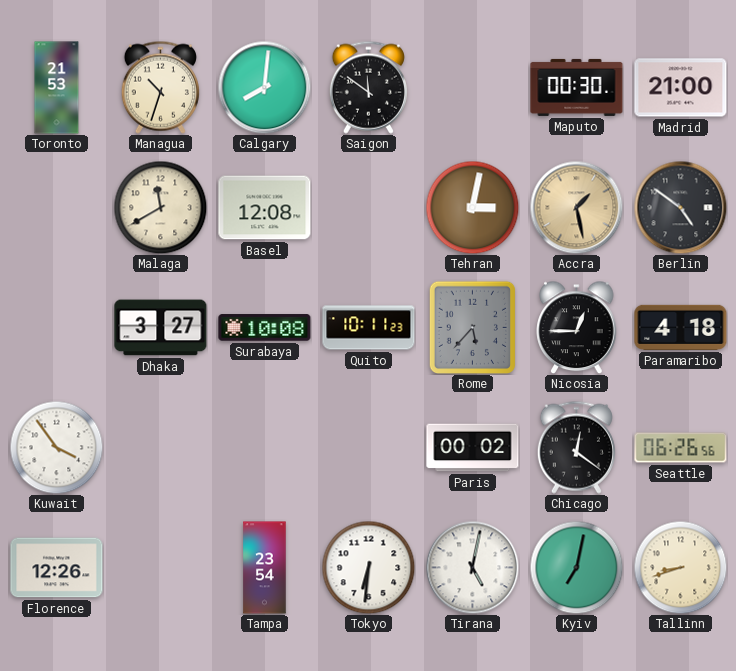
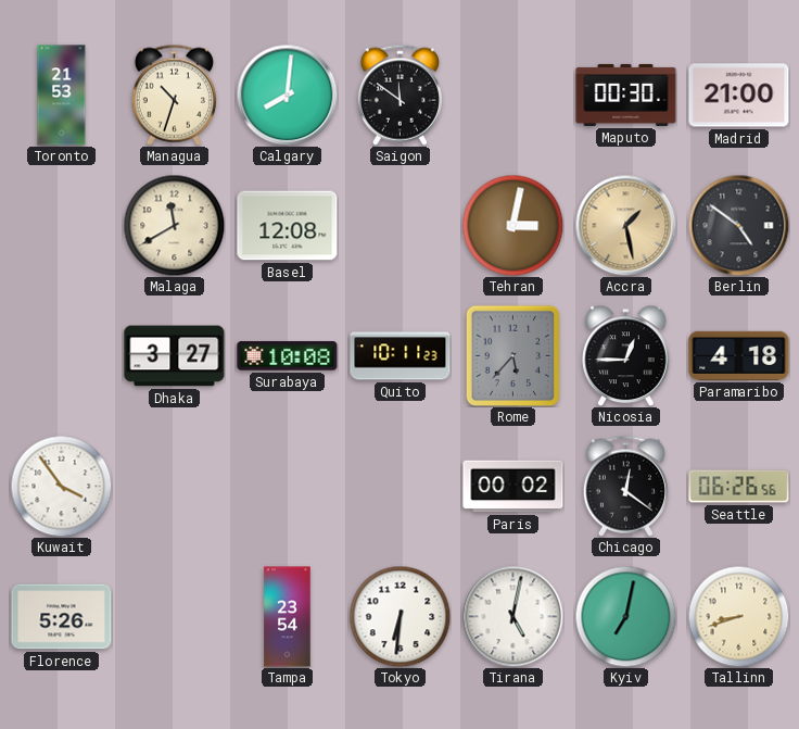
Florence: 12:26 -> 5:26
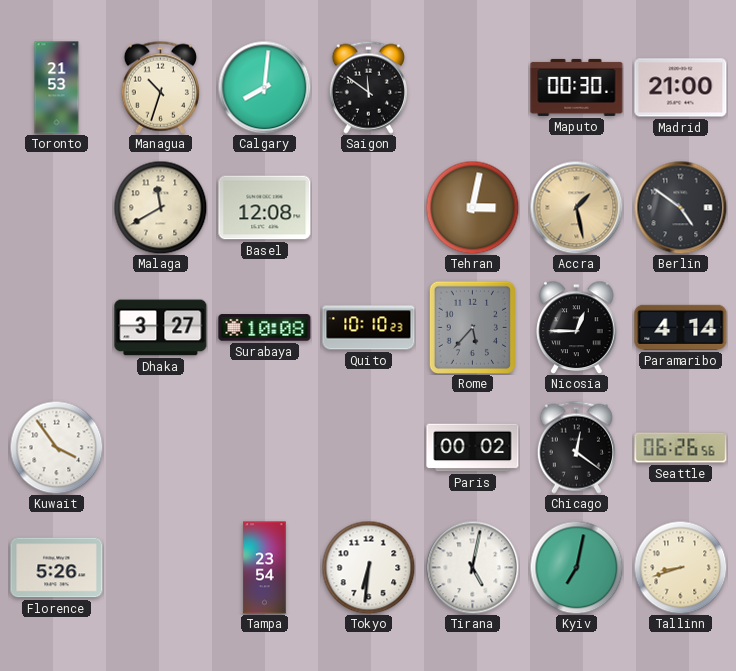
Quito: 10:11 -> 10:10
Paramaribo: 4:18 -> 4:14
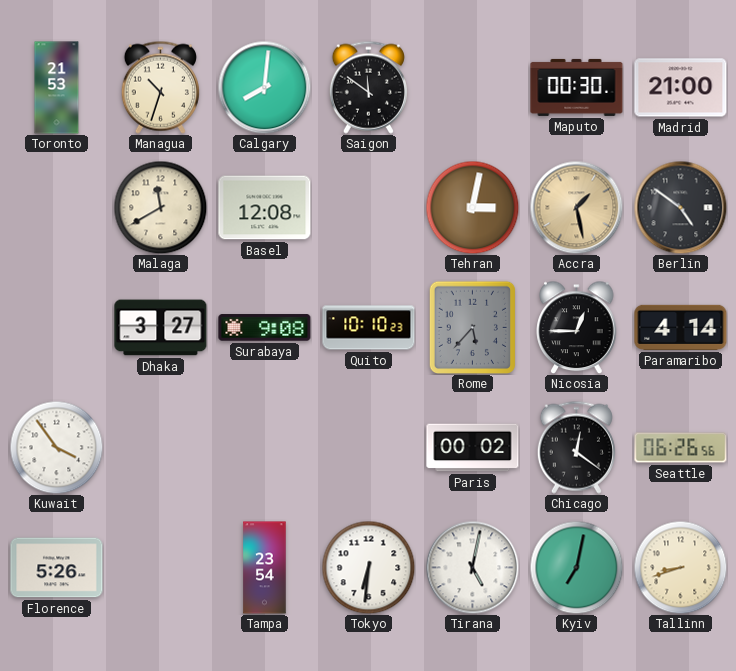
Surabaya: 10:08 -> 9:08
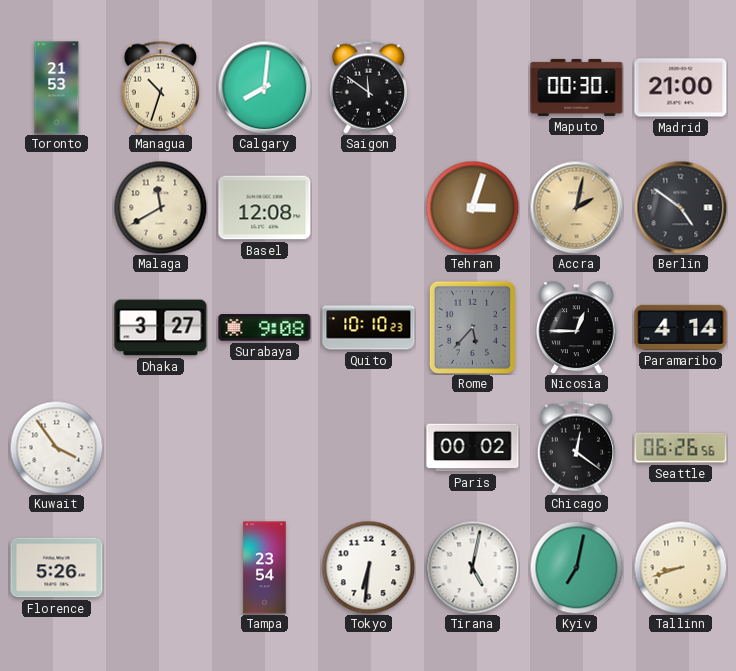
Tehran: 3:02 -> 3:03
Accra: 1:28 -> 2:02
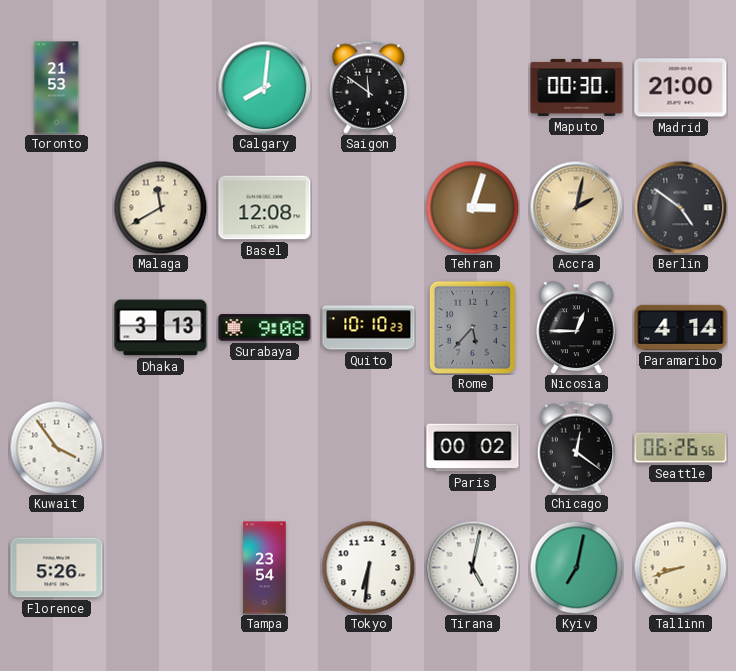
Managua: 10:33 -> none
Dhaka: 3:27 -> 3:13
